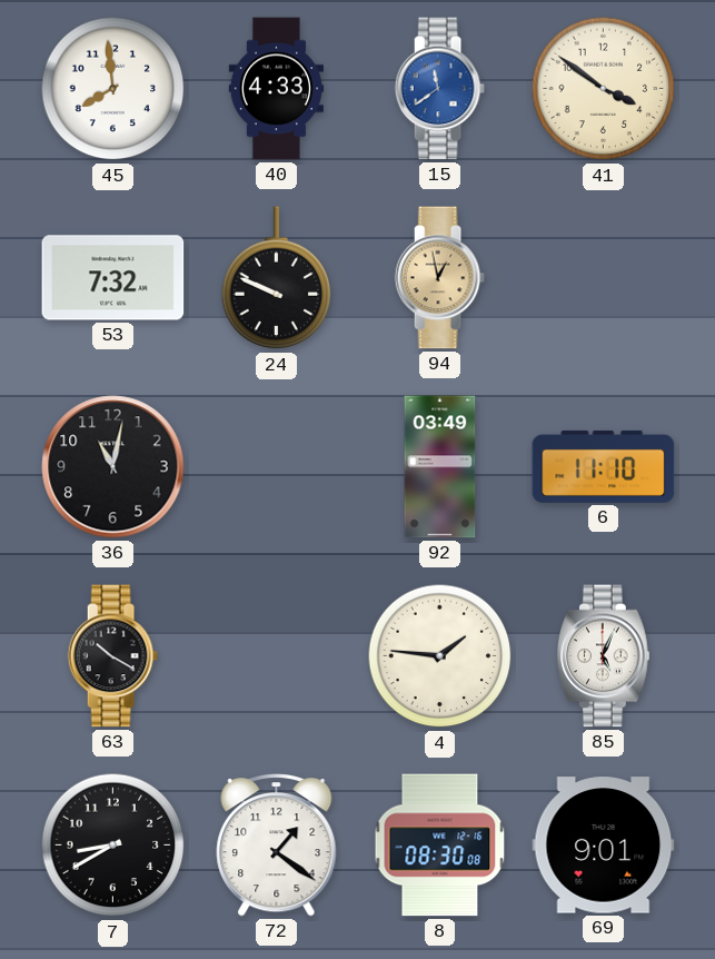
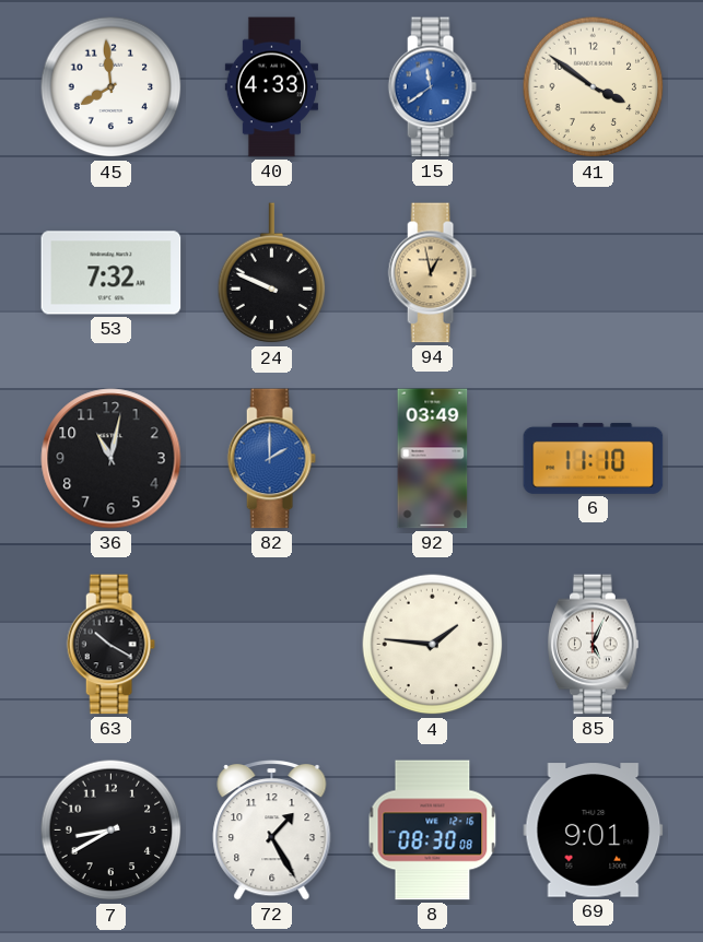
82: none -> 2:00
72: 1:21 -> 1:25
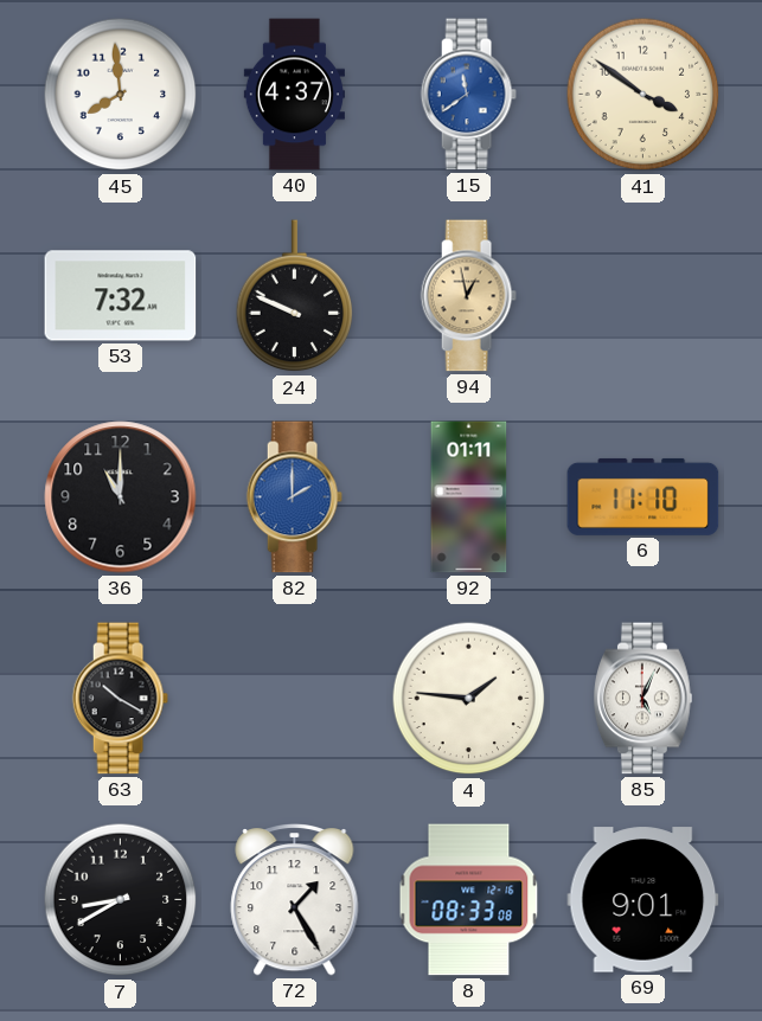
40: 4:33 -> 4:37
36: 11:02 -> 11:00
92: 03:49 -> 01:11
8: 08:30 -> 08:33
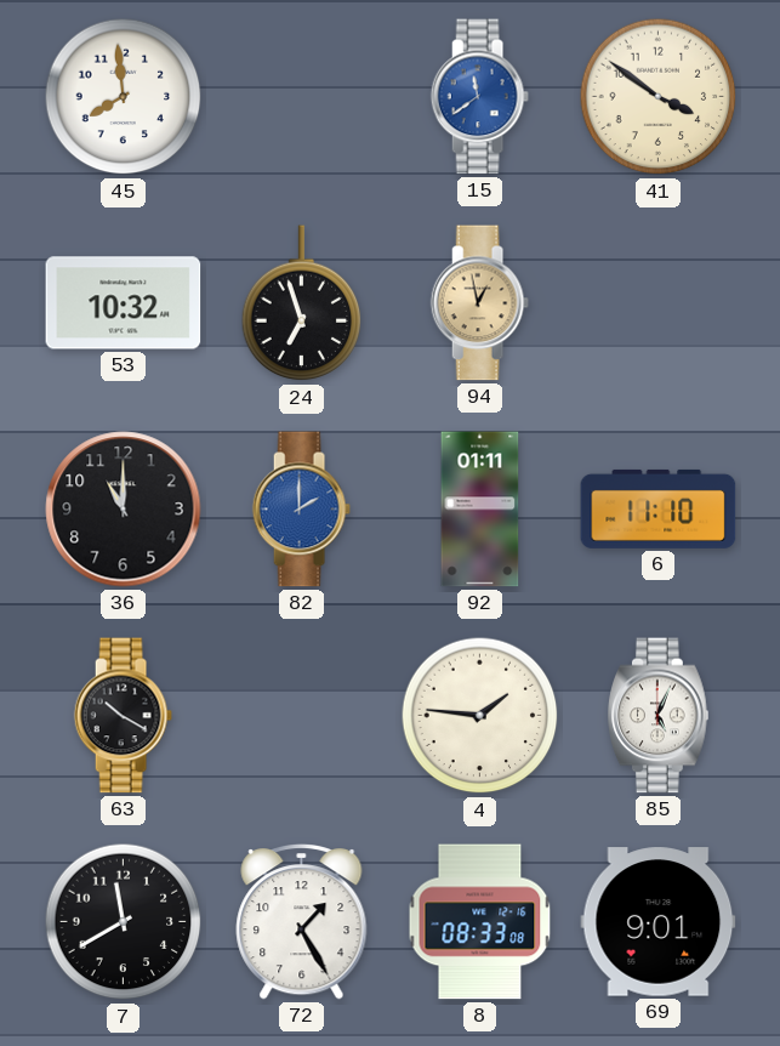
40: 4:37 -> none
53: 7:32 -> 10:32
24: 9:49 -> 6:57
7: 8:40 -> 11:40
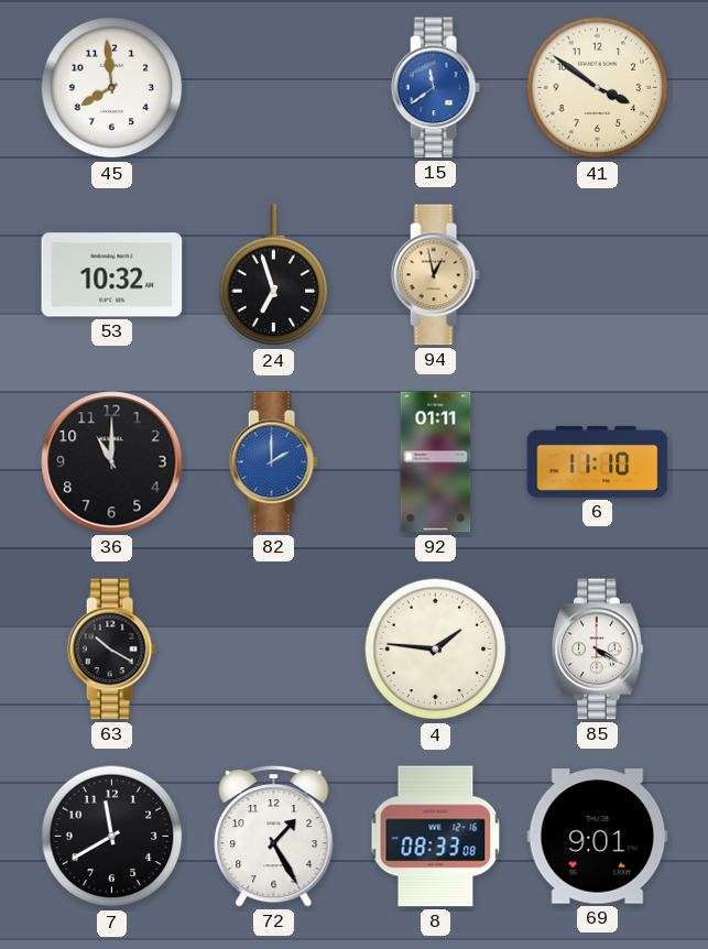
85: 5:04 -> 4:20
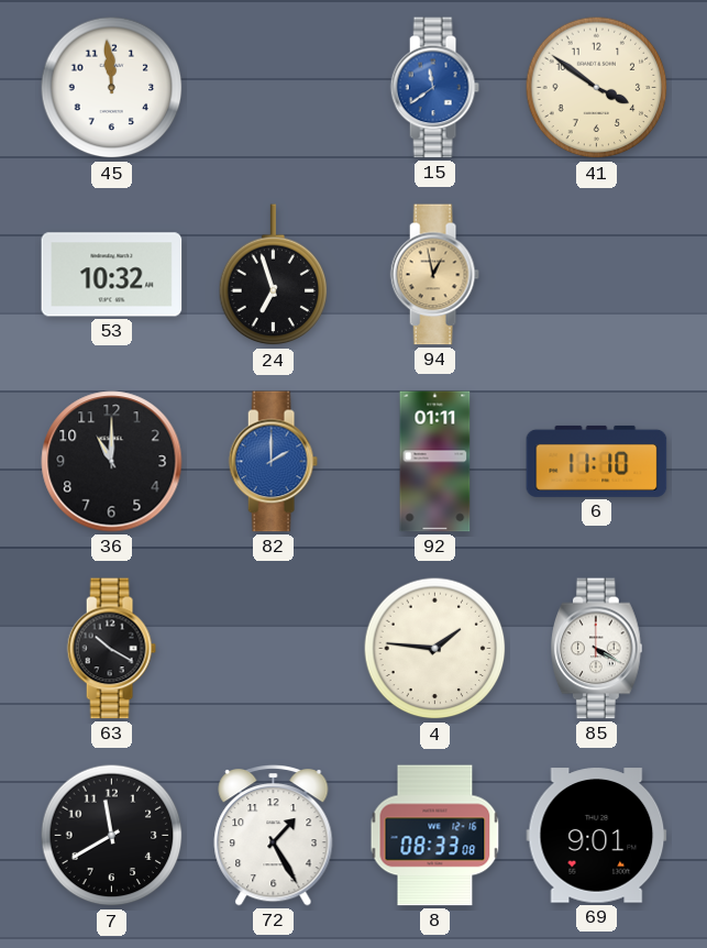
45: 7:59 -> 11:59
